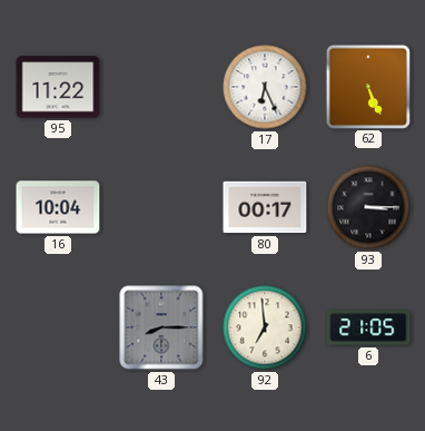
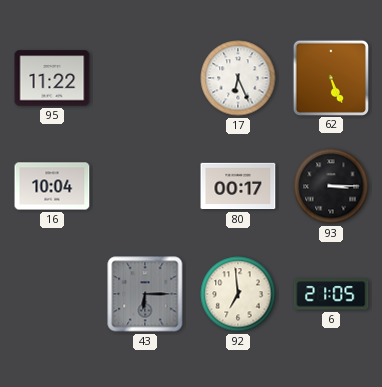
43: 8:15 -> 6:15
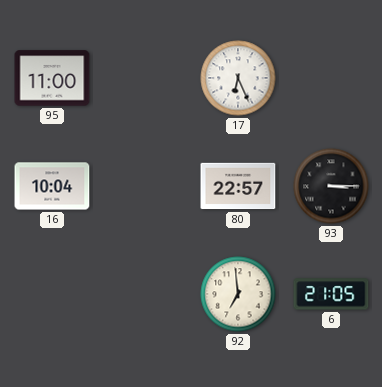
95: 11:22 -> 11:00
62: 5:26 -> none
80: 00:17 -> 22:57
43: 6:15 -> none
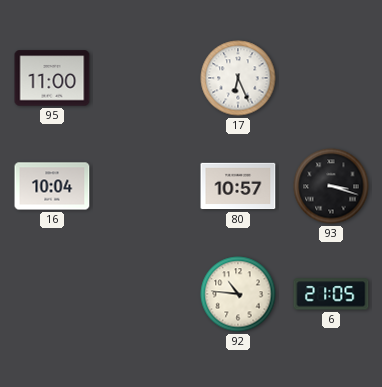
80: 22:57 -> 10:57
93: 3:15 -> 3:18
92: 6:59 -> 10:46
